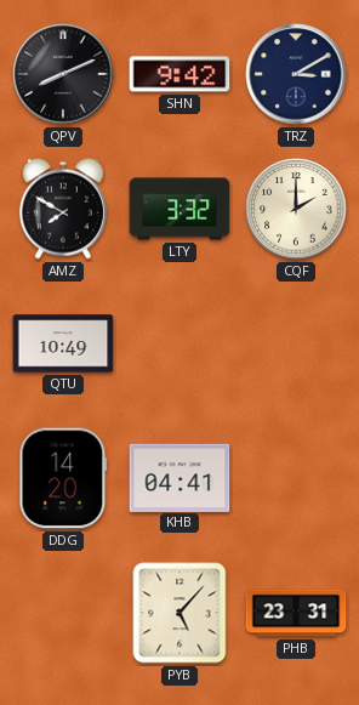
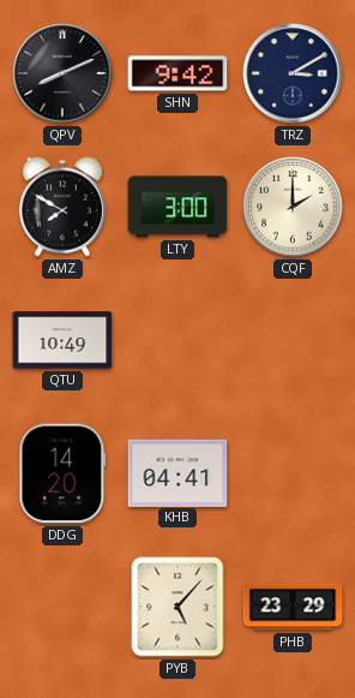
LTY: 3:32 -> 3:00
PHB: 23:31 -> 23:29
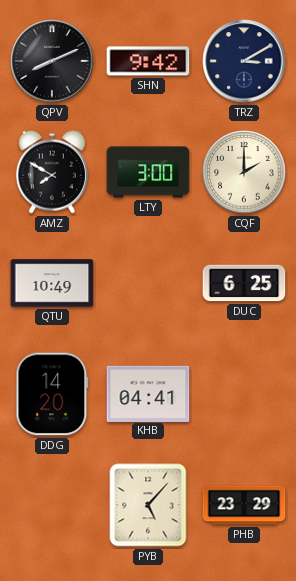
DUC: none -> 6:25
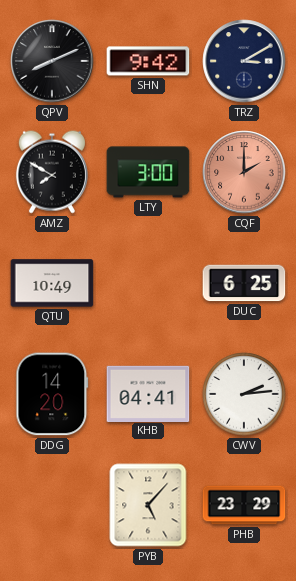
CQF dial: cream -> salmon
CWV: none -> 2:14
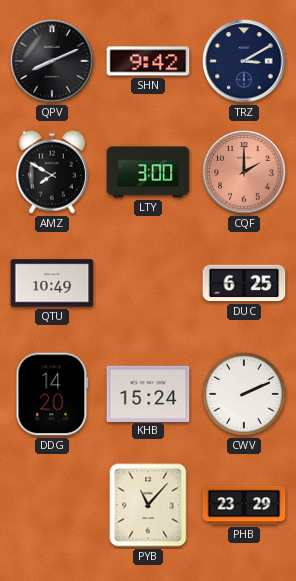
KHB: 04:41 -> 15:24
CWV: 2:14 -> 2:11
PYB: 5:07 -> 11:07
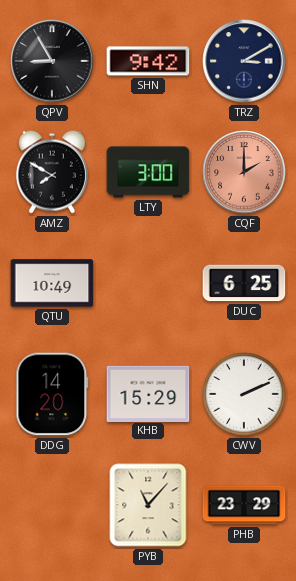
QPV: 8:11 -> 8:55
KHB: 15:24 -> 15:29
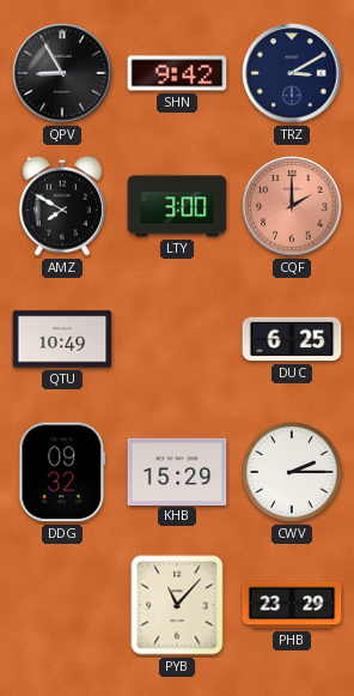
DDG: 14:20 -> 09:32
CWV: 2:11 -> 2:15
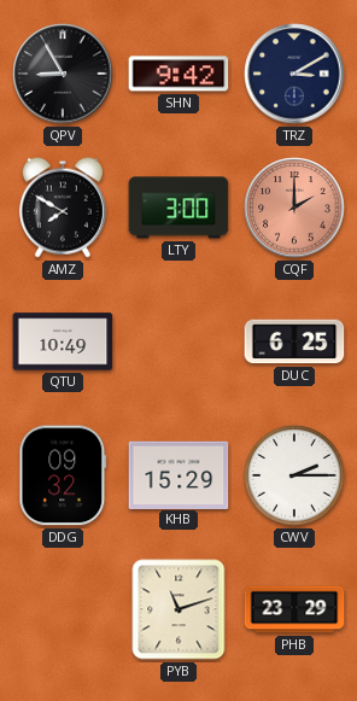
PYB: 11:07 -> 11:12
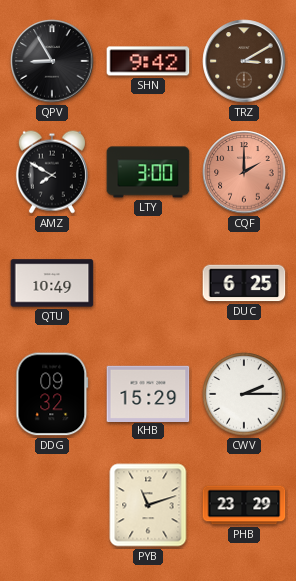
TRZ dial: navy -> brown
